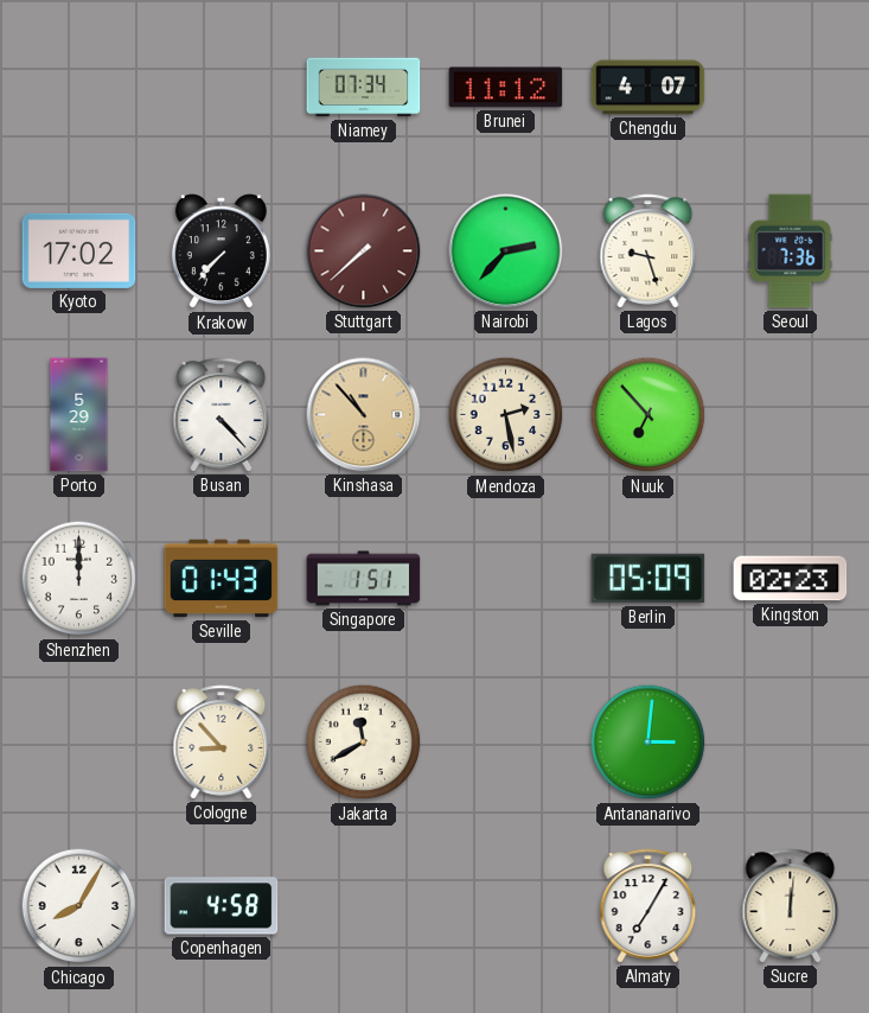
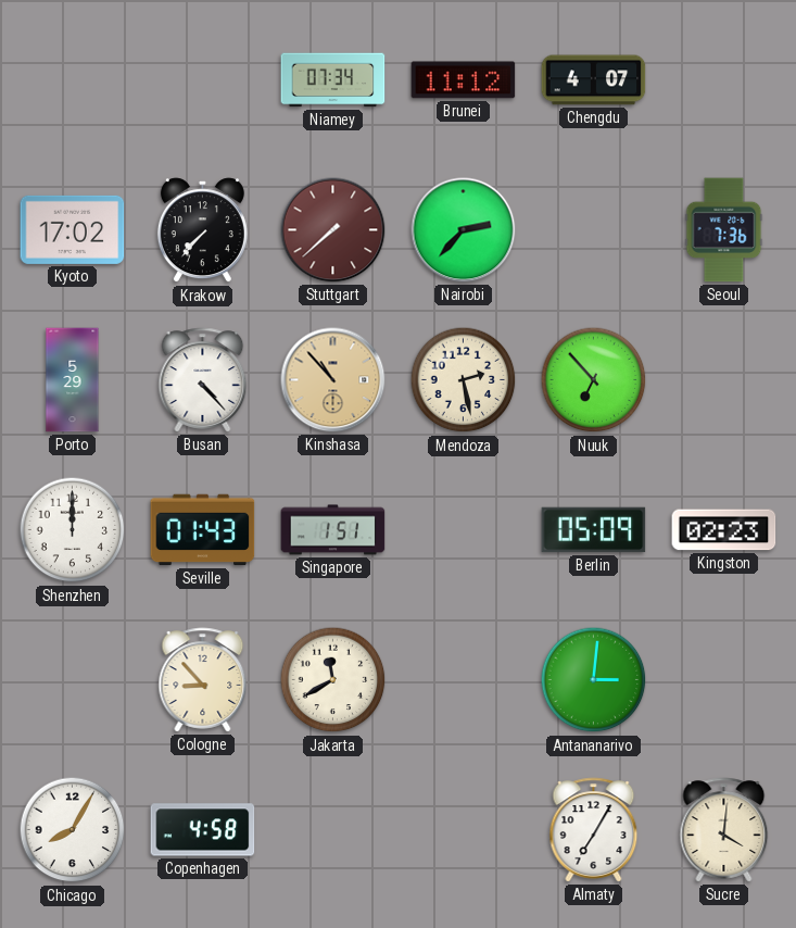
Lagos: 9:27 -> none
Sucre: 12:01 -> 4:01
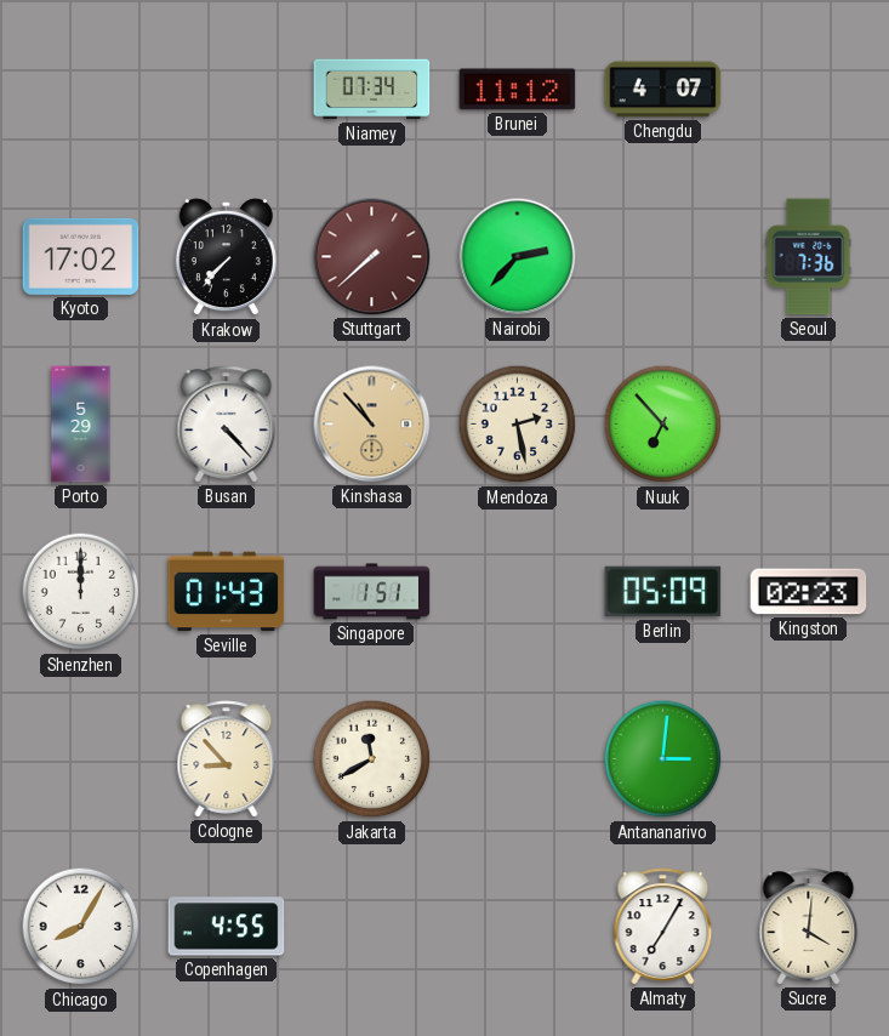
Copenhagen: 4:58 -> 4:55
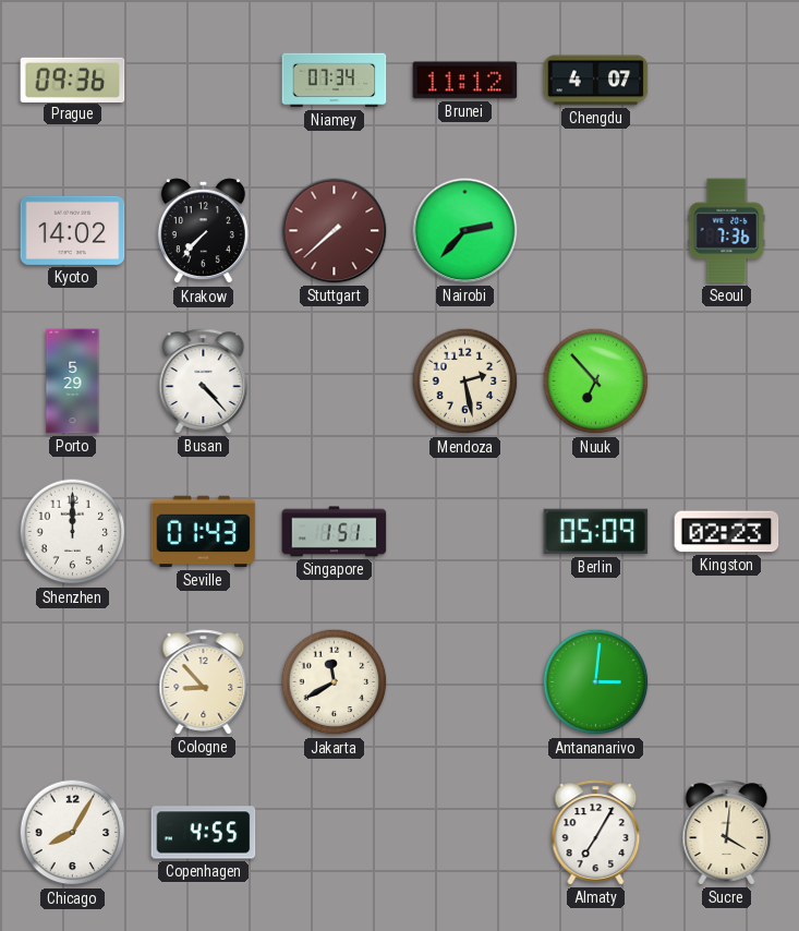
Prague: none -> 09:36
Kyoto: 17:02 -> 14:02
Kinshasa: 10:53 -> none
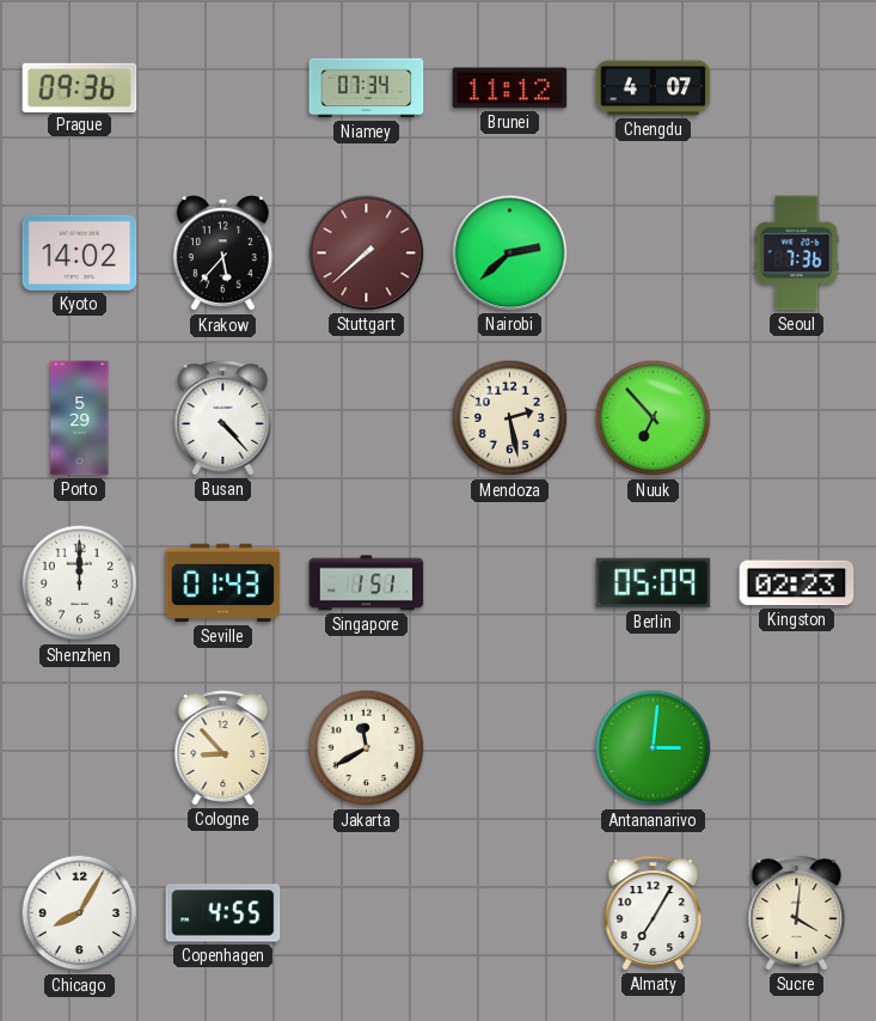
Krakow: 7:37 -> 5:37
Nairobi: 2:37 -> 2:38
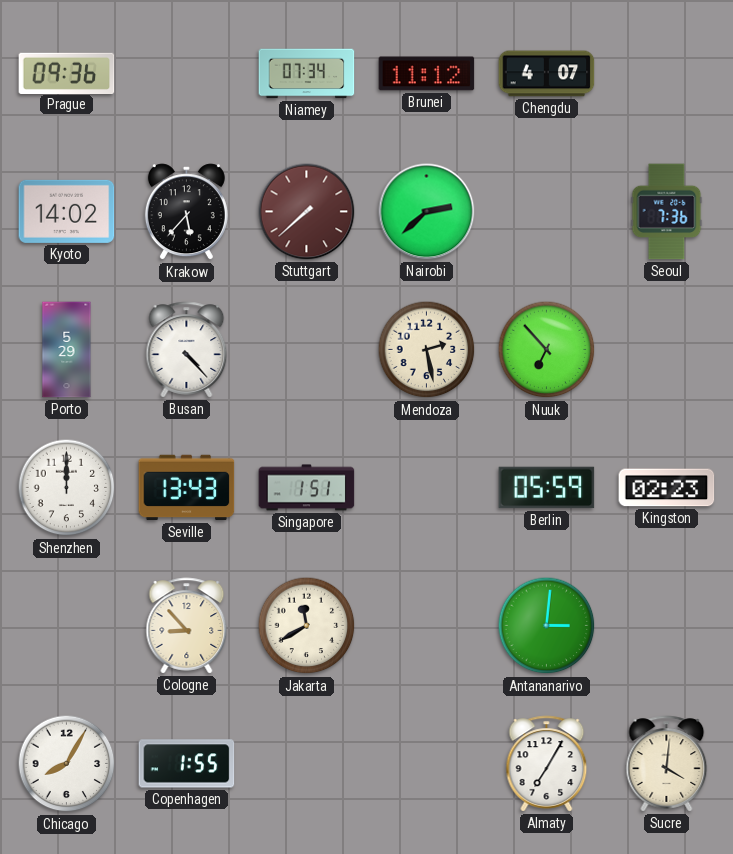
Seville: 01:43 -> 13:43
Berlin: 05:09 -> 05:59
Copenhagen: 4:55 -> 1:55
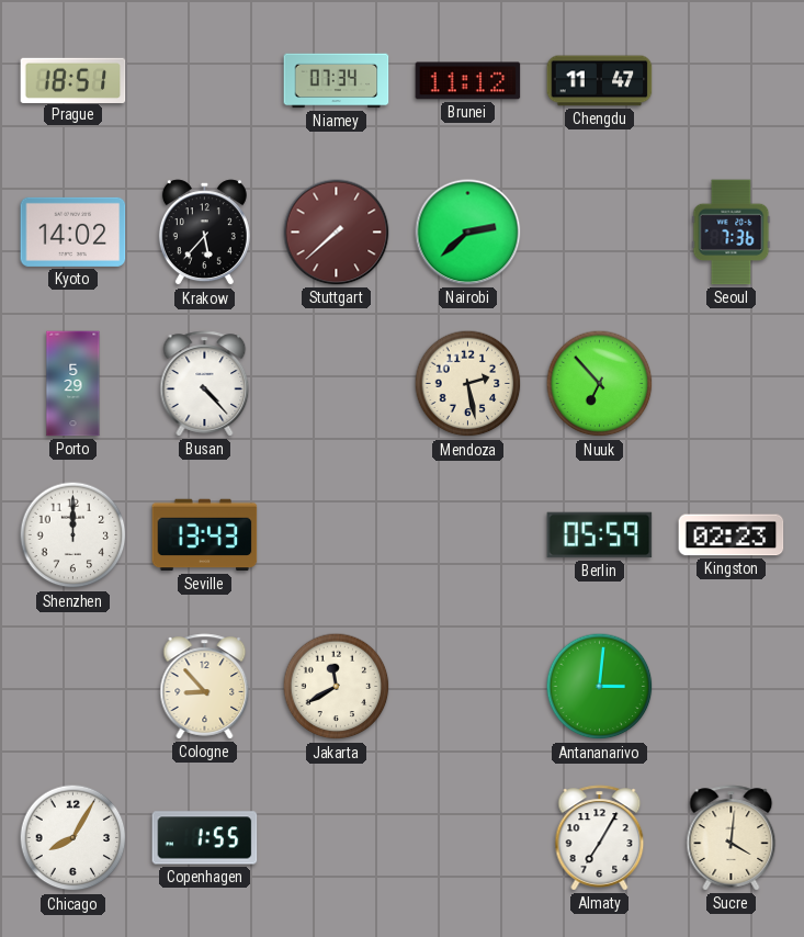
Prague: 09:36 -> 18:51
Chengdu: 4:07 -> 11:47
Singapore: 1:51 -> none
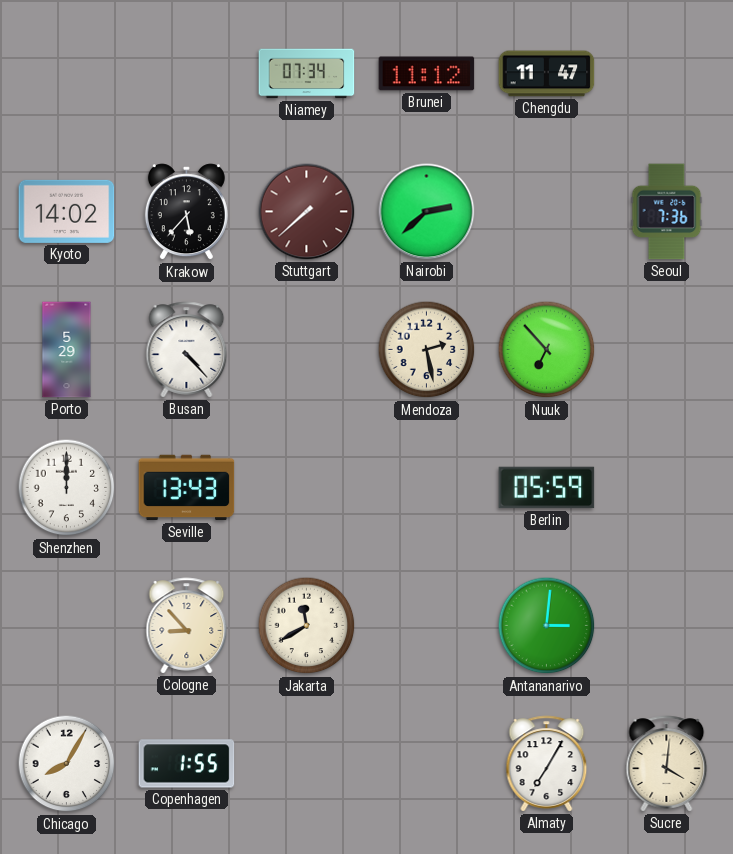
Prague: 18:51 -> none
Kingston: 02:23 -> none
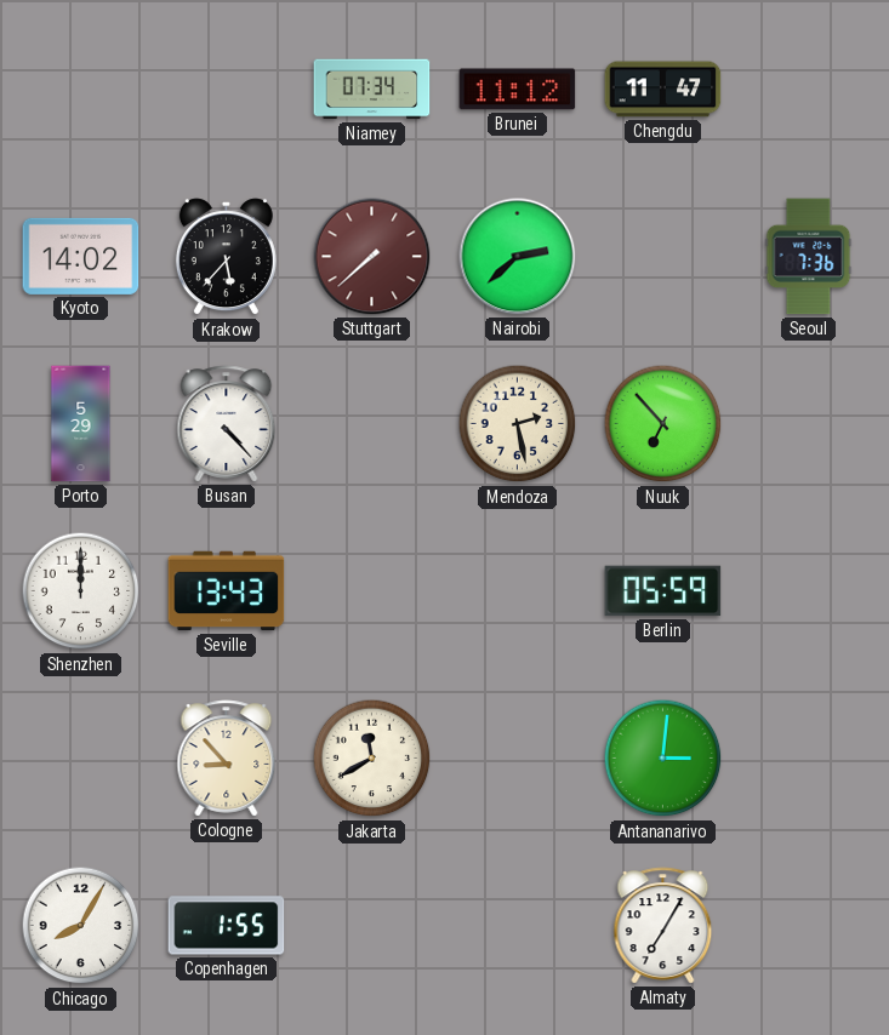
Sucre: 4:01 -> none
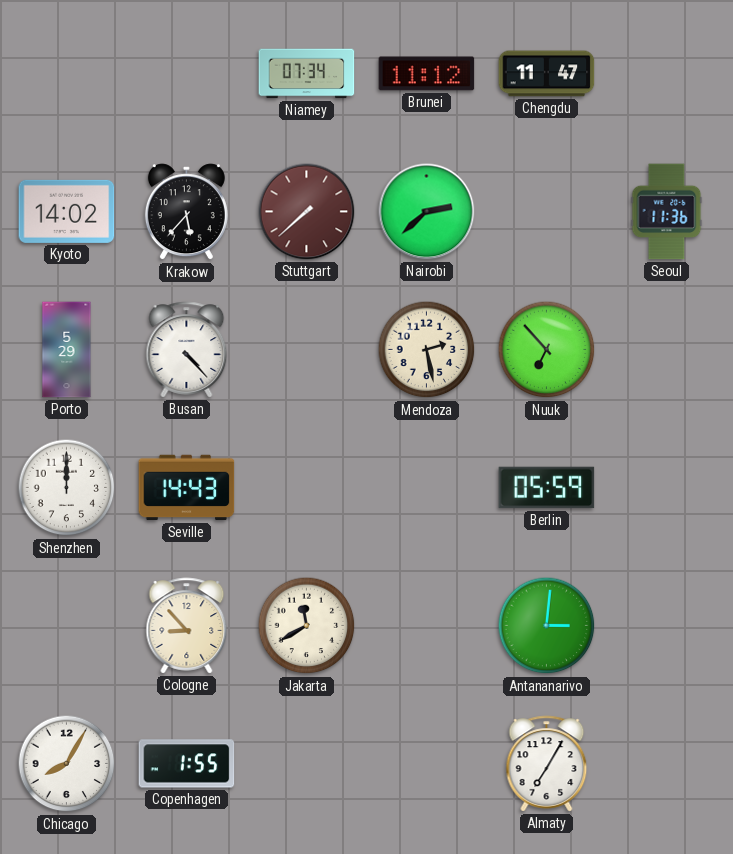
Seoul: 7:36 -> 11:36
Seville: 13:43 -> 14:43
